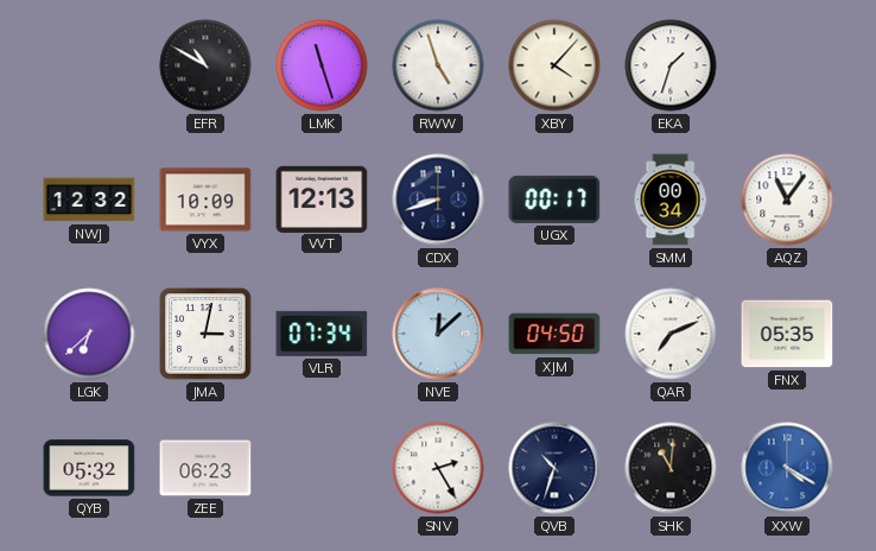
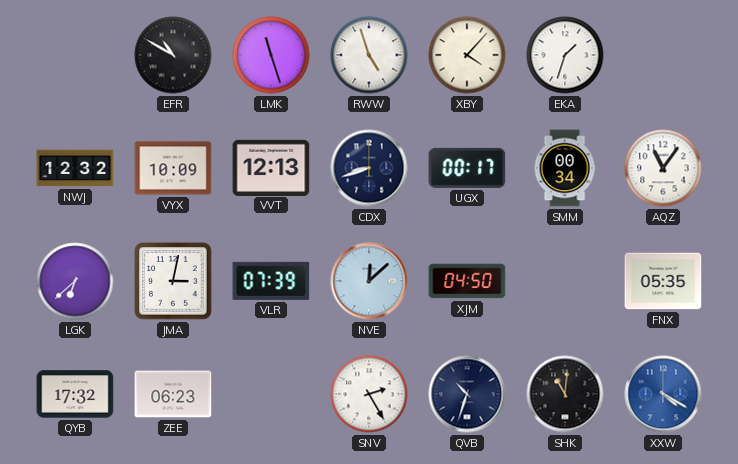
VLR: 07:34 -> 07:39
QAR: 7:11 -> none
QYB: 05:32 -> 17:32
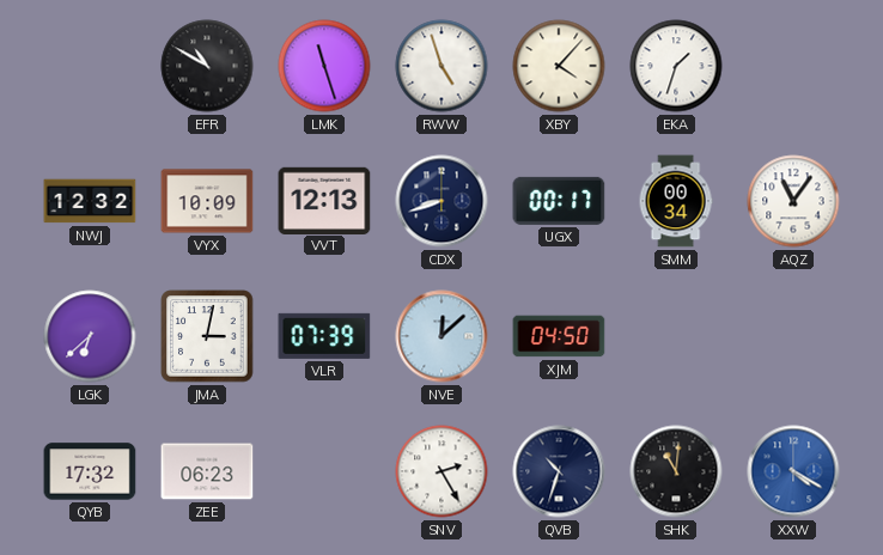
FNX: 05:35 -> none
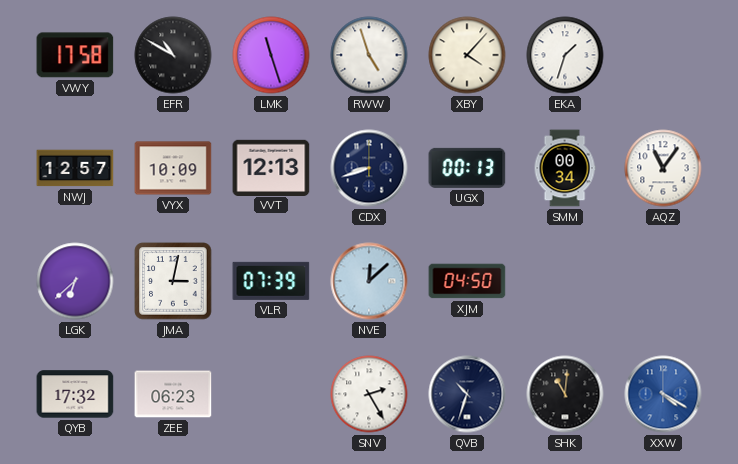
VWY: none -> 17:58
NWJ: 12:32 -> 12:57
UGX: 00:17 -> 00:13
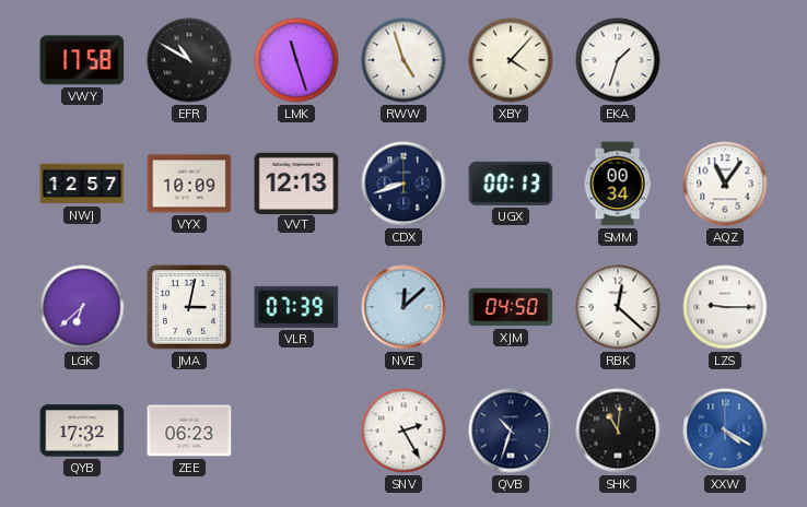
RBK: none -> 12:22
LZS: none -> 9:15
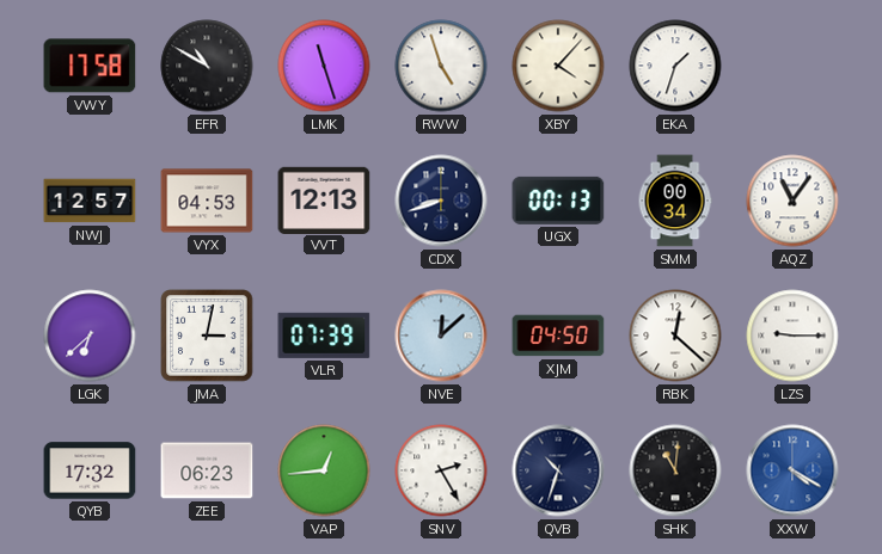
VYX: 10:09 -> 04:53
VAP: none -> 12:44
